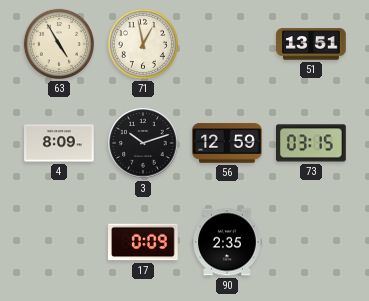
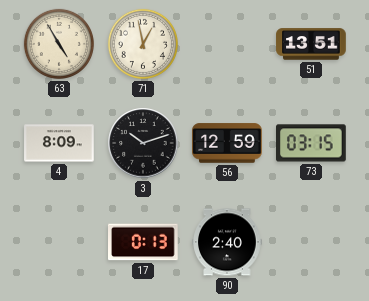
17: 0:09 -> 0:13
90: 2:35 -> 2:40
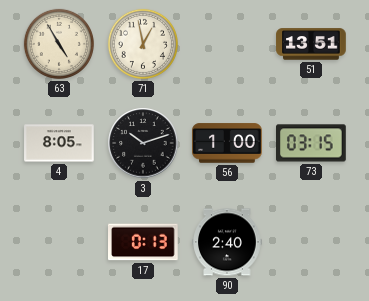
4: 8:09 -> 8:05
56: 12:59 -> 1:00
